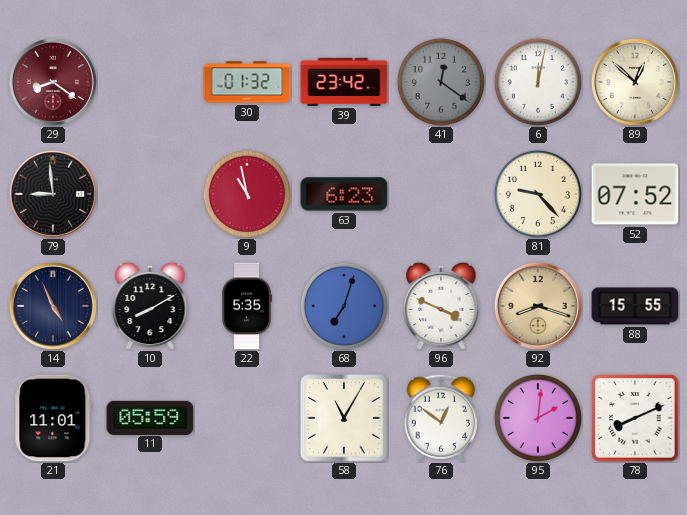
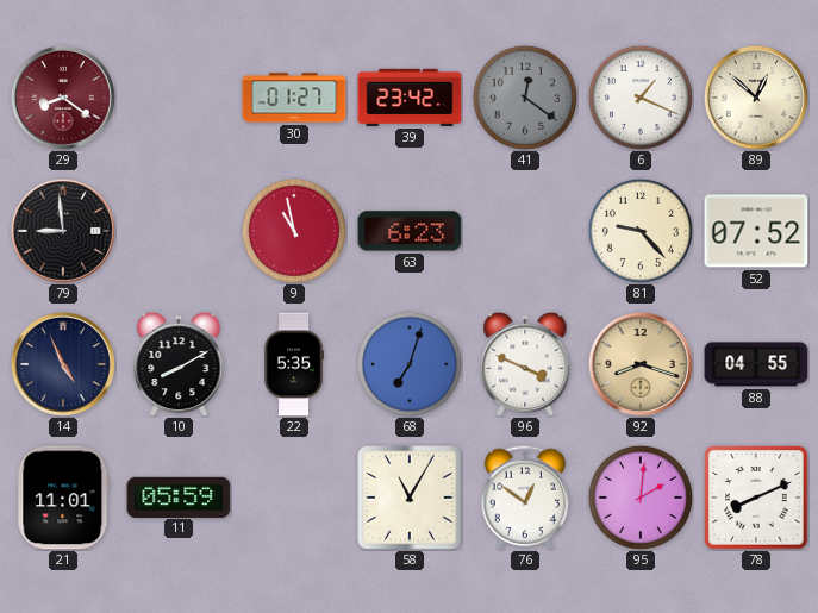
30: 01:32 -> 01:27
6: 12:02 -> 1:19
88: 15:55 -> 04:55
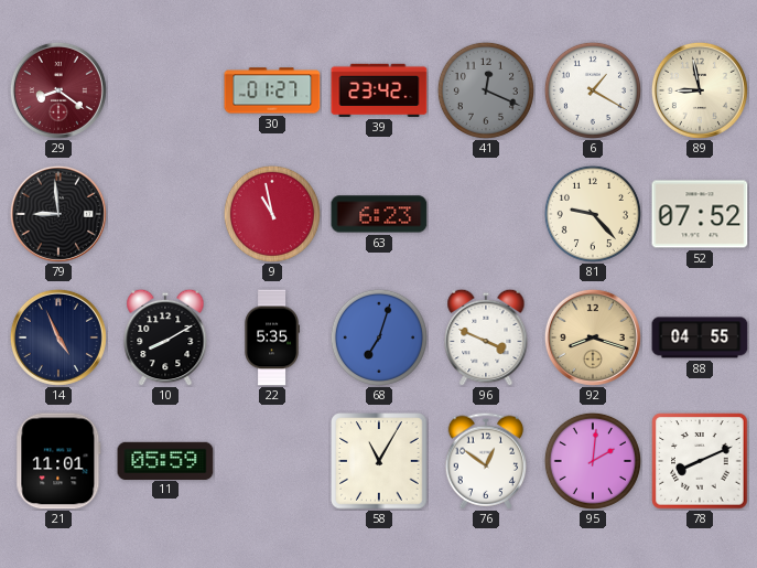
41: 12:21 -> 12:19
6: 1:19 -> 1:20
89: 12:52 -> 8:58
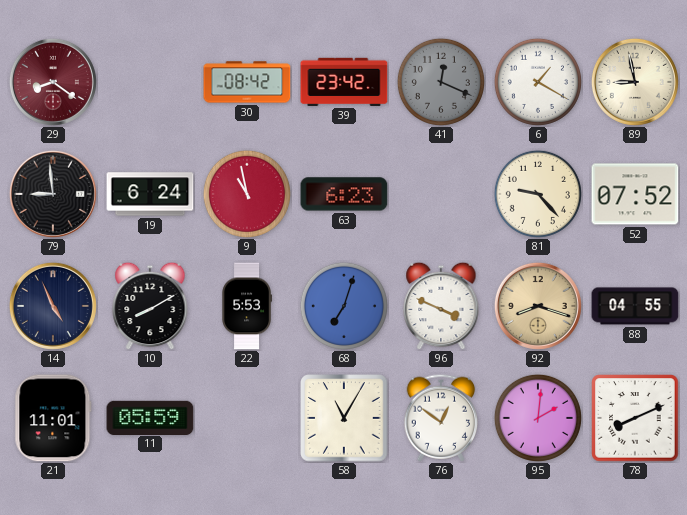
30: 01:27 -> 08:42
19: none -> 6:24
22: 5:35 -> 5:53
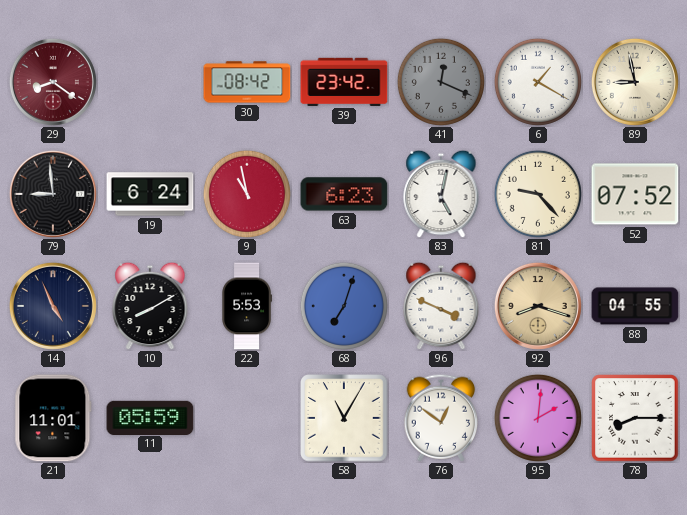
83: none -> 5:02
78: 8:11 -> 8:15
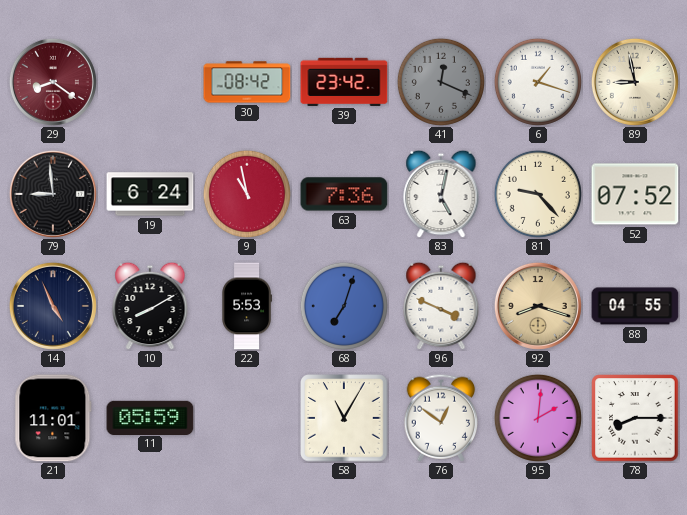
6: 1:20 -> 1:18
63: 6:23 -> 7:36
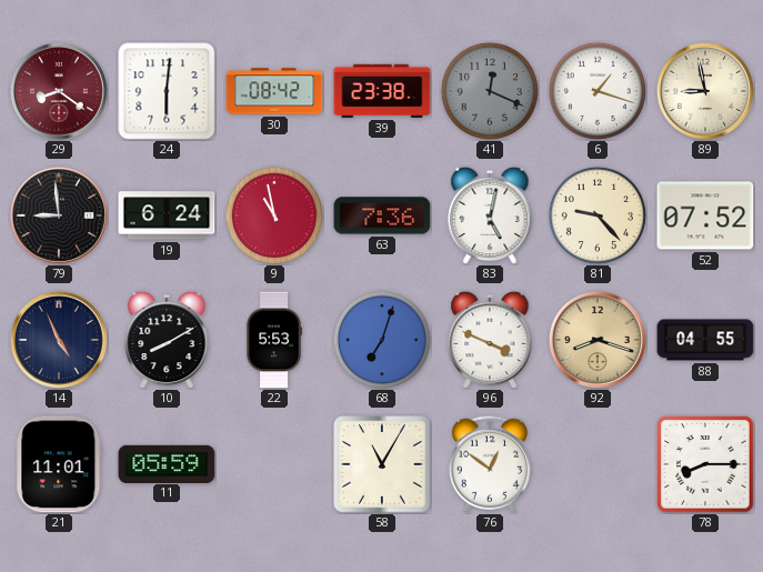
24: none -> 6:01
39: 23:42 -> 23:38
95: 2:01 -> none
